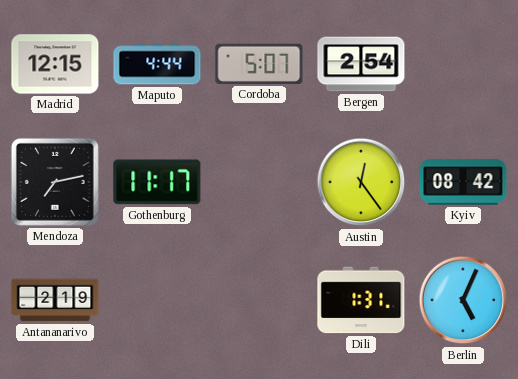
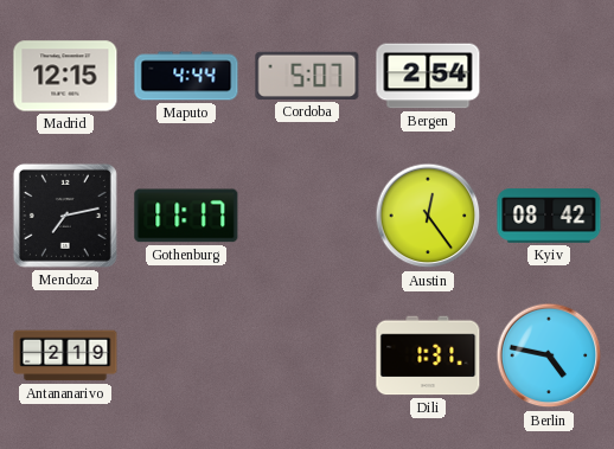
Berlin: 5:04 -> 4:47
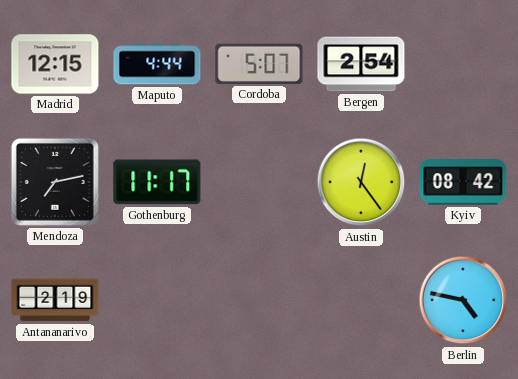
Dili: 1:31 -> none
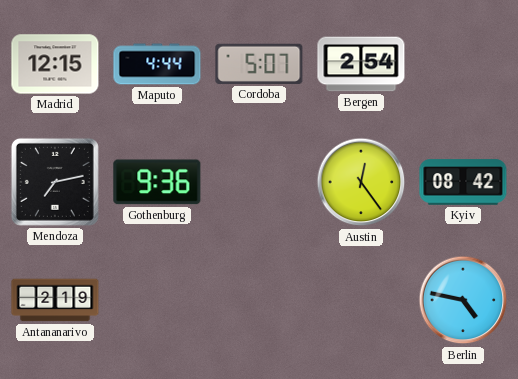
Gothenburg: 11:17 -> 9:36
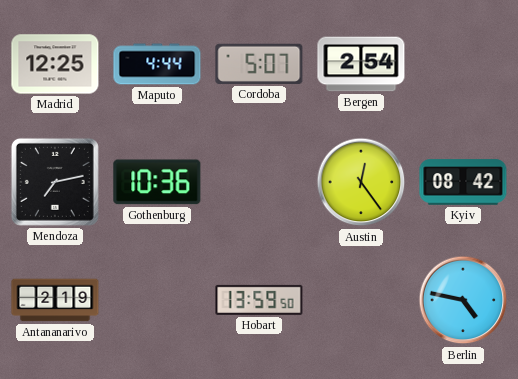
Madrid: 12:15 -> 12:25
Gothenburg: 9:36 -> 10:36
Hobart: none -> 13:59
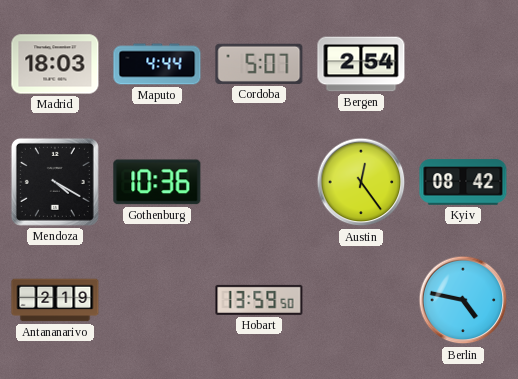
Madrid: 12:25 -> 18:03
Mendoza: 7:13 -> 4:20
